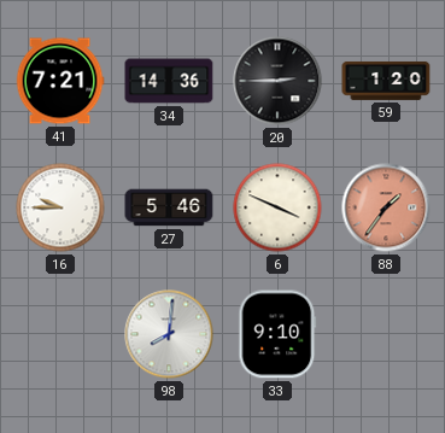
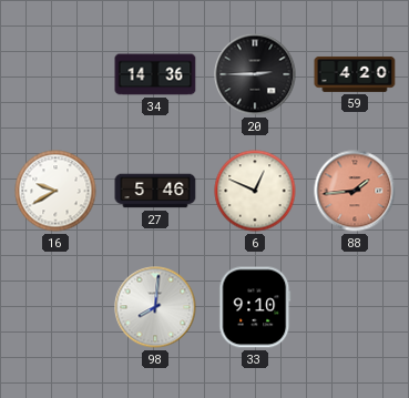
41: 7:21 -> none
59: 1:20 -> 4:20
16: 9:45 -> 9:40
6: 3:49 -> 12:49
88: 1:36 -> 1:44
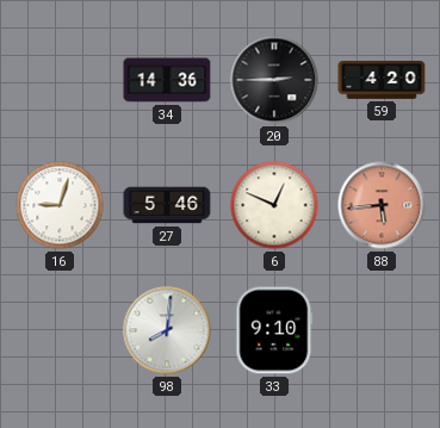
16: 9:40 -> 9:03
88: 1:44 -> 5:44
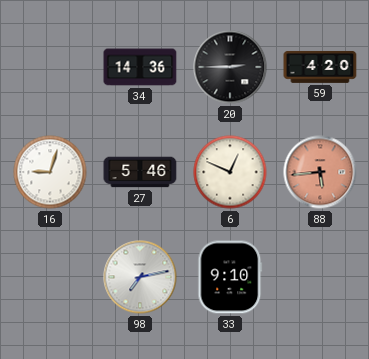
98: 8:01 -> 7:13
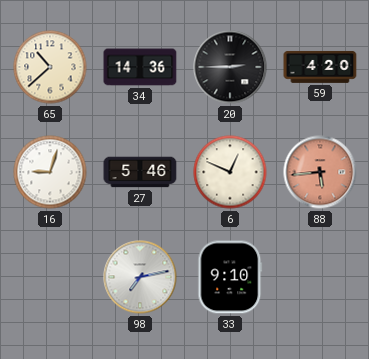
65: none -> 10:38
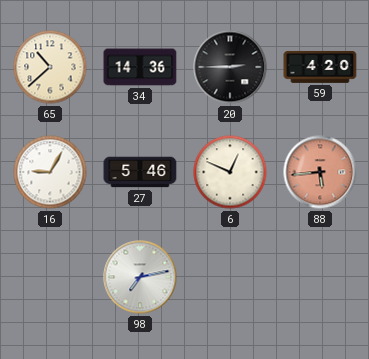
16: 9:03 -> 9:05
33: 9:10 -> none
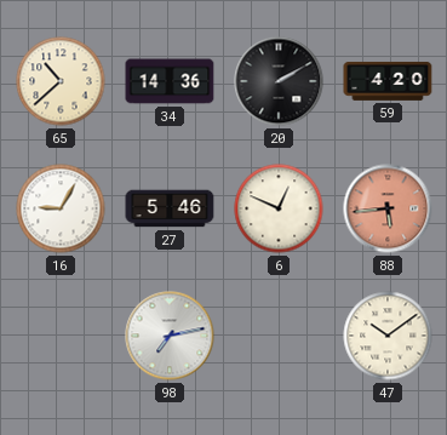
20: 2:45 -> 2:10
47: none -> 10:09
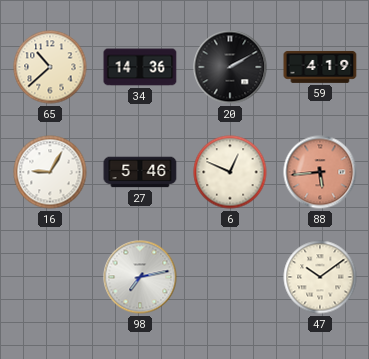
59: 4:20 -> 4:19
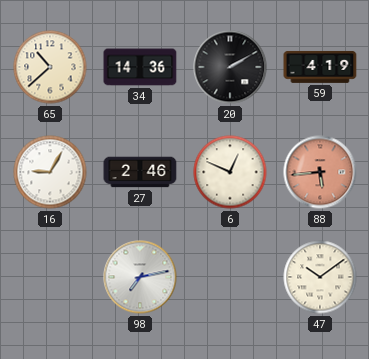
27: 5:46 -> 2:46
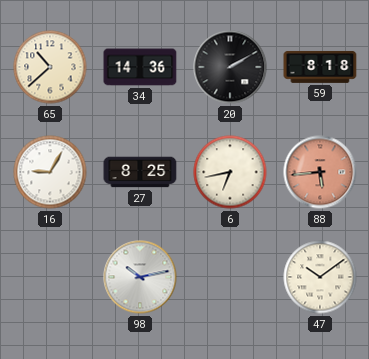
59: 4:19 -> 8:18
27: 2:46 -> 8:25
6: 12:49 -> 6:43
98: 7:13 -> 10:13
